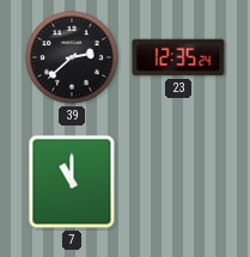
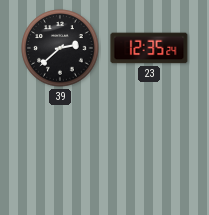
7: 11:00 -> none
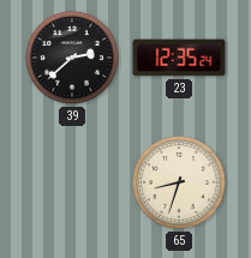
65: none -> 8:33
